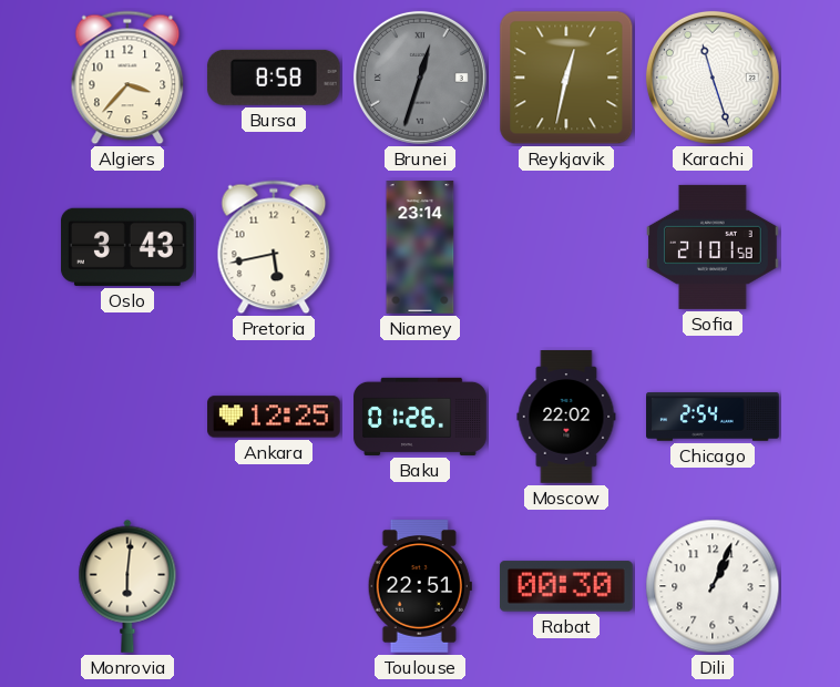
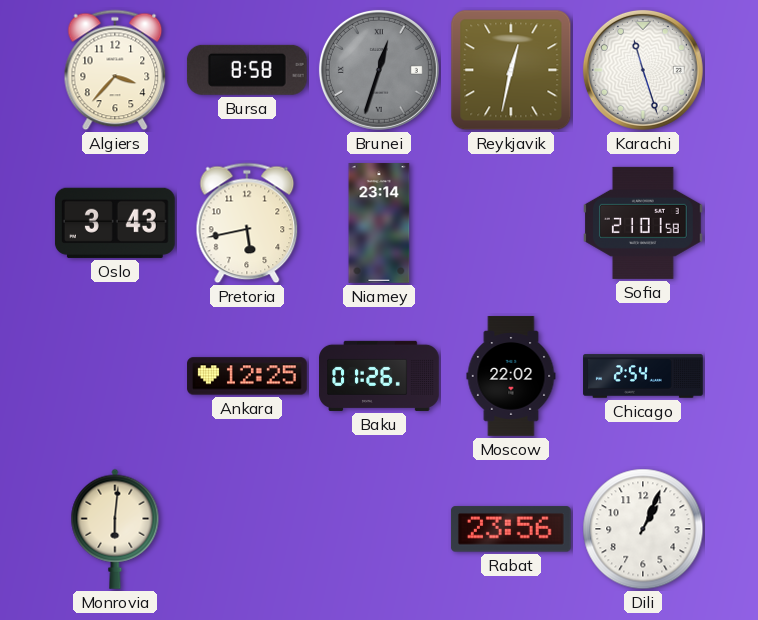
Toulouse: 22:51 -> none
Rabat: 00:30 -> 23:56
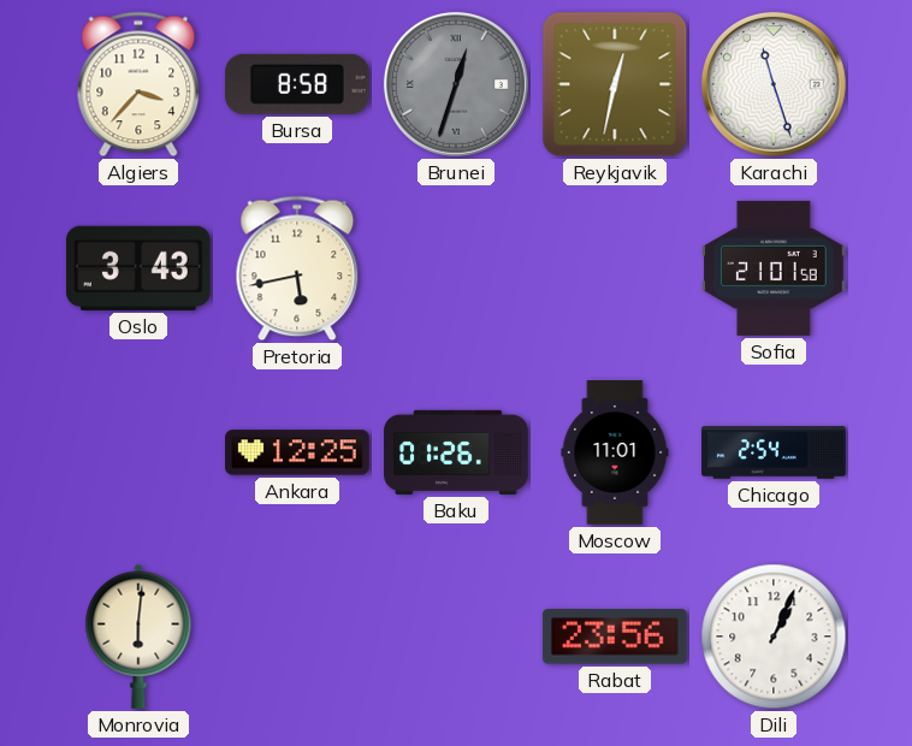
Niamey: 23:14 -> none
Moscow: 22:02 -> 11:01
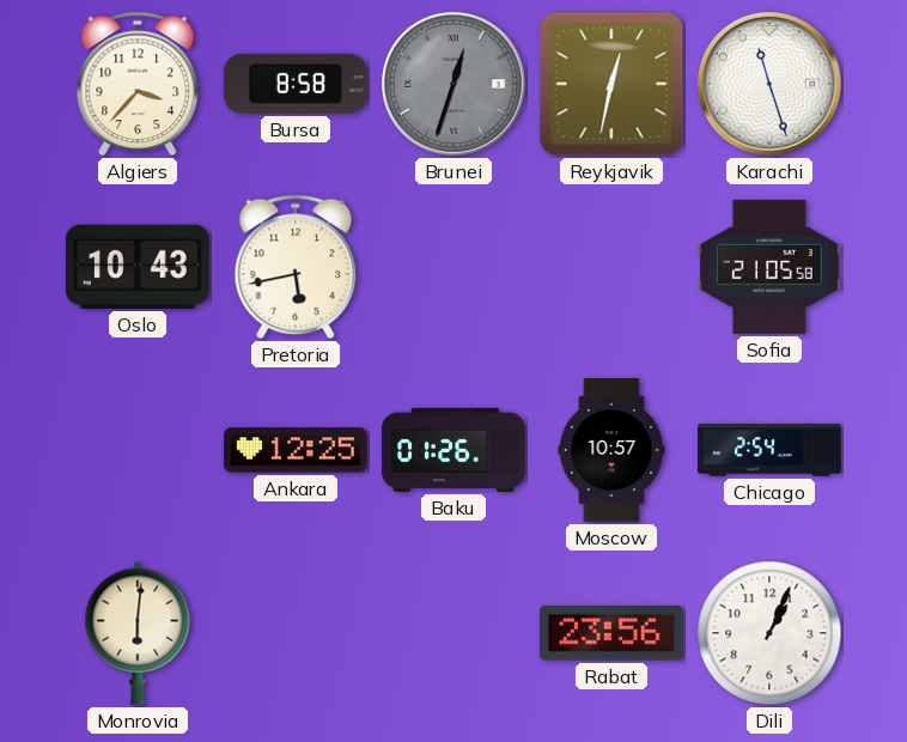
Oslo: 3:43 -> 10:43
Sofia: 21:01 -> 21:05
Moscow: 11:01 -> 10:57
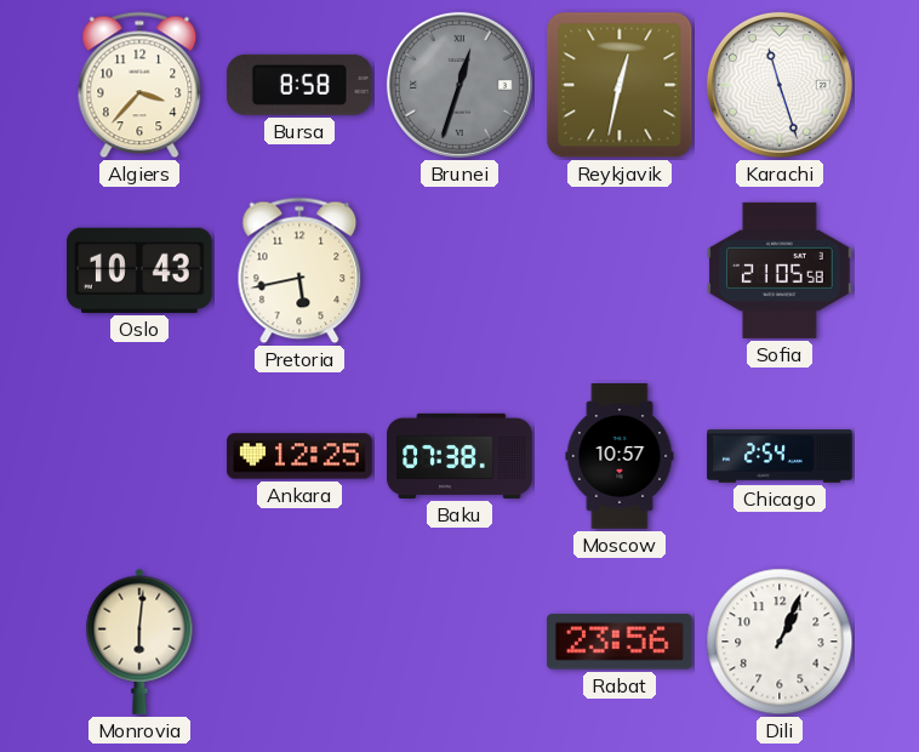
Baku: 01:26 -> 07:38
